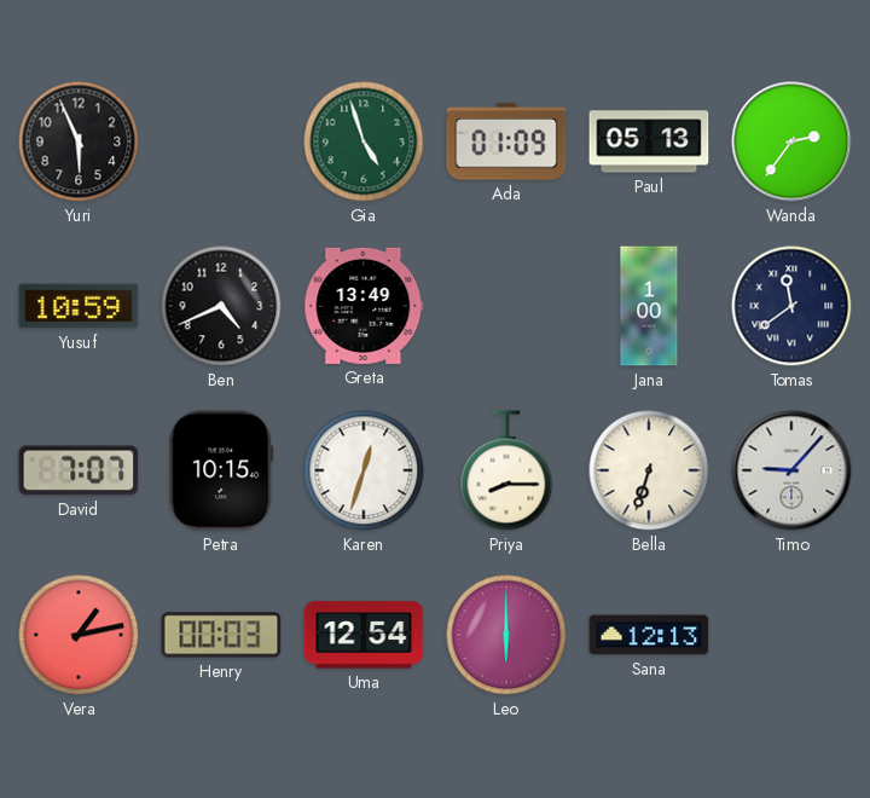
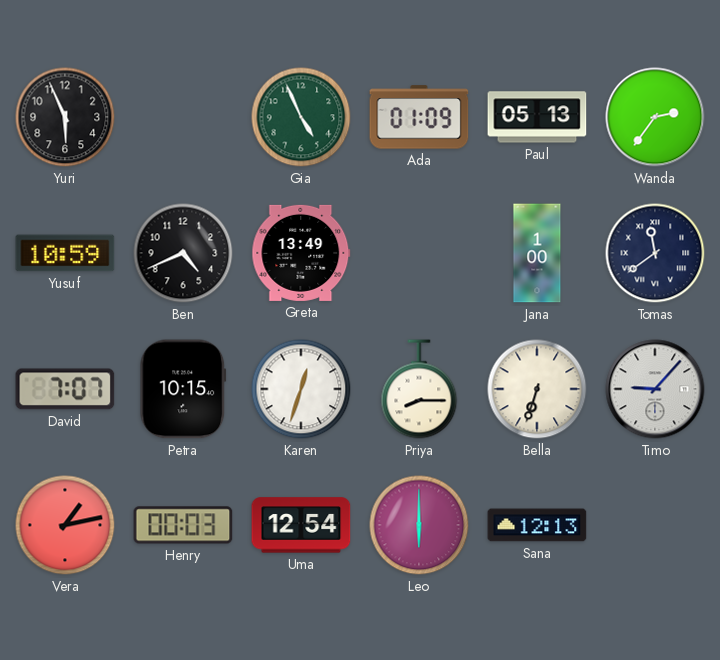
Gia: 4:57 -> 4:56
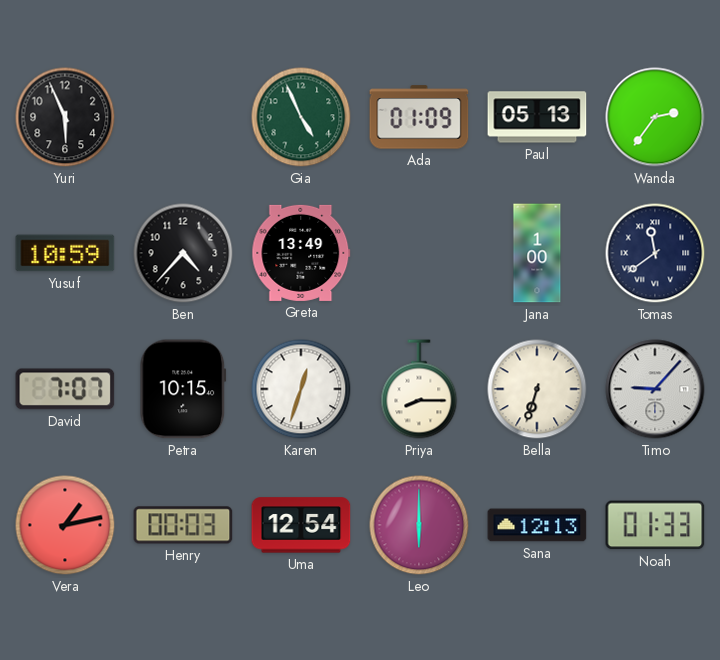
Ben: 4:41 -> 4:37
Noah: none -> 01:33
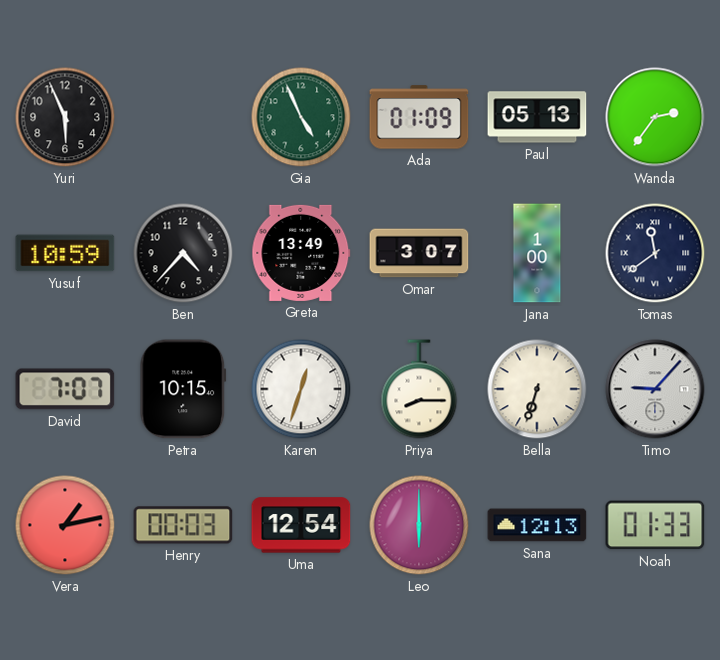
Omar: none -> 3:07
